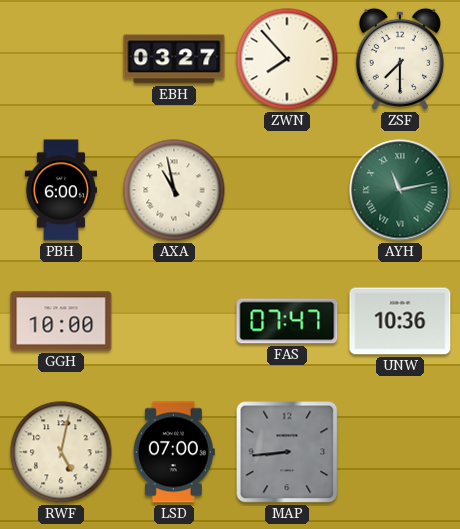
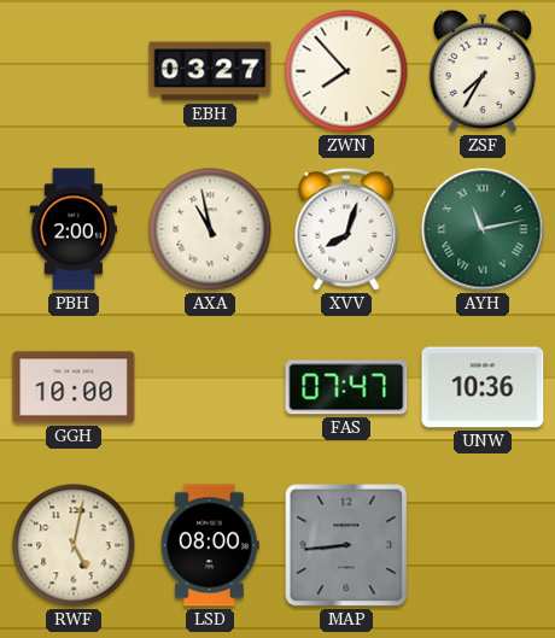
ZSF: 7:30 -> 7:35
PBH: 6:00 -> 2:00
XVV: none -> 8:03
LSD: 07:00 -> 08:00
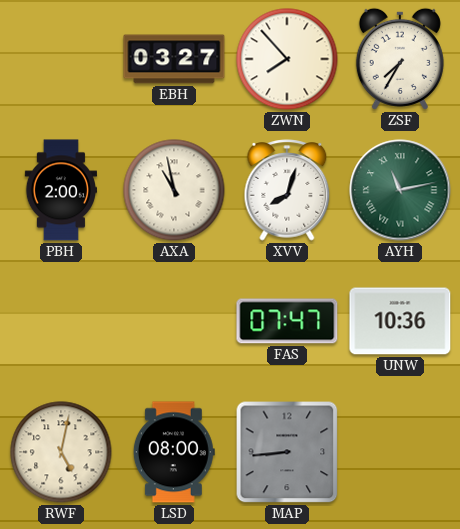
GGH: 10:00 -> none
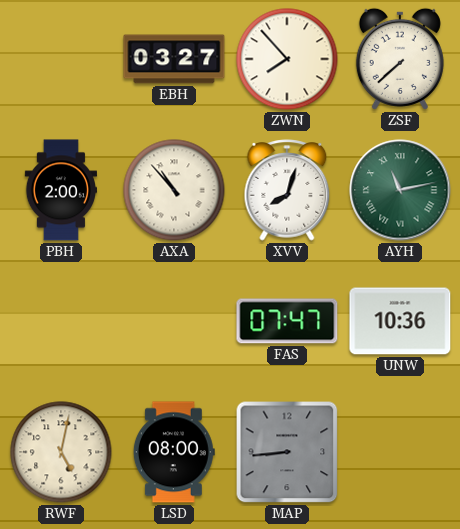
ZSF: 7:35 -> 7:38
AXA: 10:58 -> 10:53
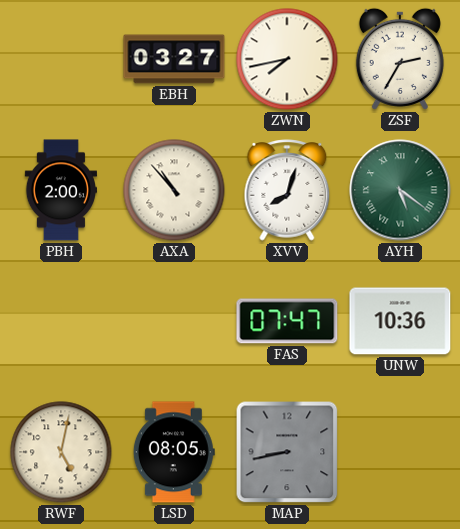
ZWN: 7:53 -> 7:43
ZSF: 7:38 -> 2:35
AYH: 11:13 -> 5:21
LSD: 08:00 -> 08:05
MAP: 8:44 -> 8:43
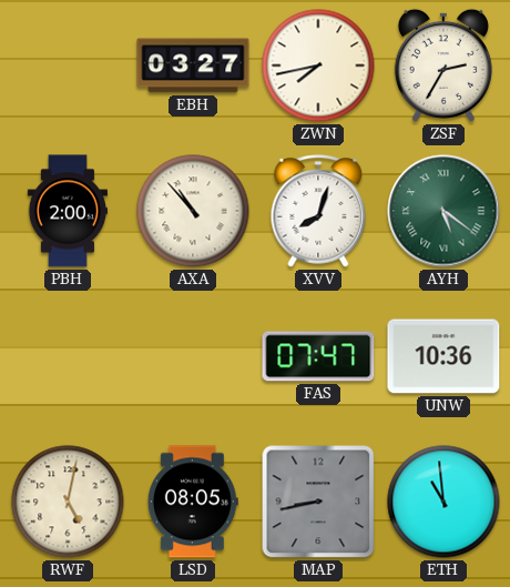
ETH: none -> 10:59
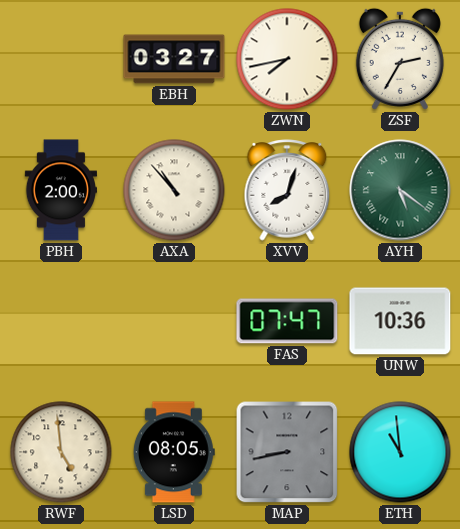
RWF: 5:02 -> 4:59
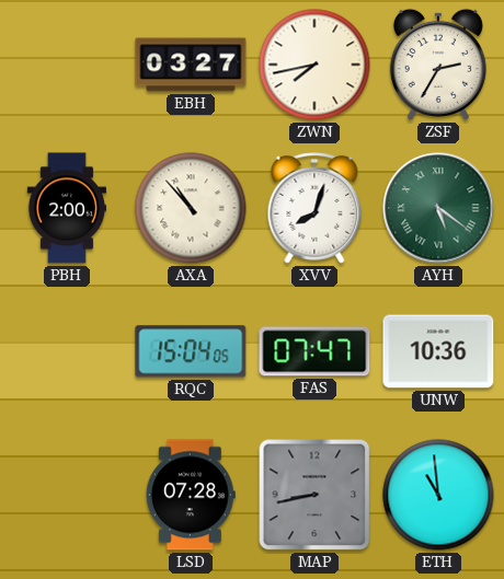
RQC: none -> 15:04
RWF: 4:59 -> none
LSD: 08:05 -> 07:28
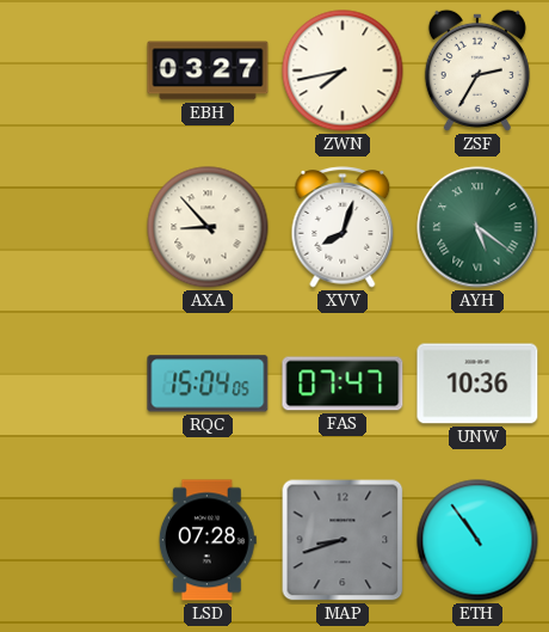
PBH: 2:00 -> none
AXA: 10:53 -> 8:53
MAP: 8:43 -> 8:42
ETH: 10:59 -> 10:54
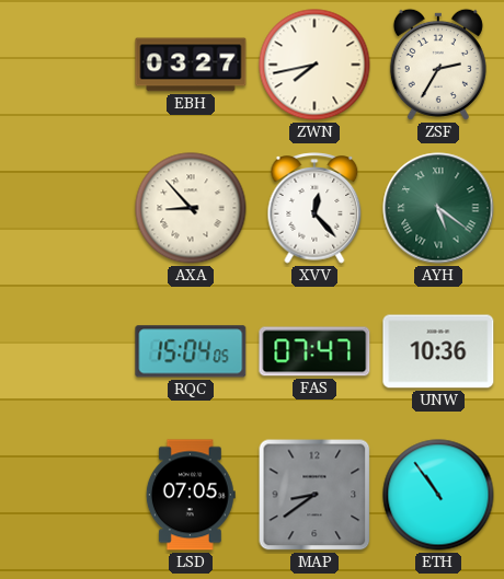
XVV: 8:03 -> 12:23
LSD: 07:28 -> 07:05
MAP: 8:42 -> 8:39
